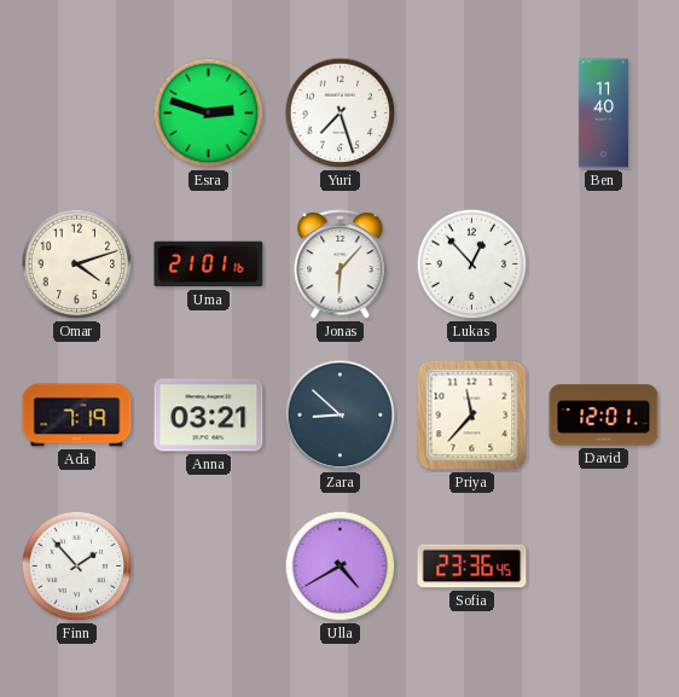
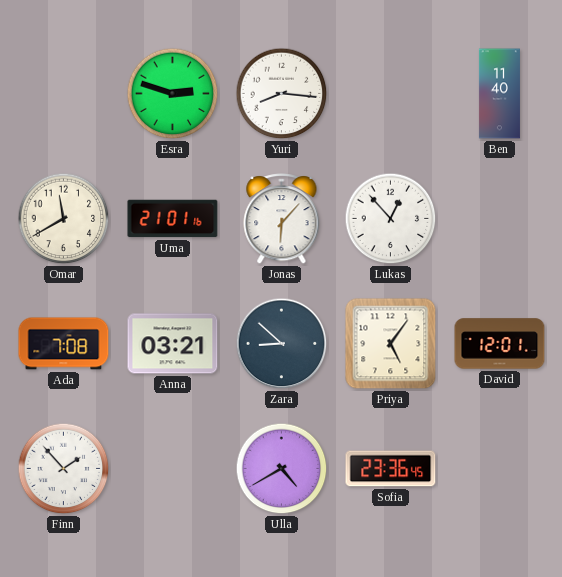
Yuri: 7:27 -> 8:16
Omar: 4:12 -> 11:40
Ada: 7:19 -> 7:08
Priya: 11:37 -> 5:06
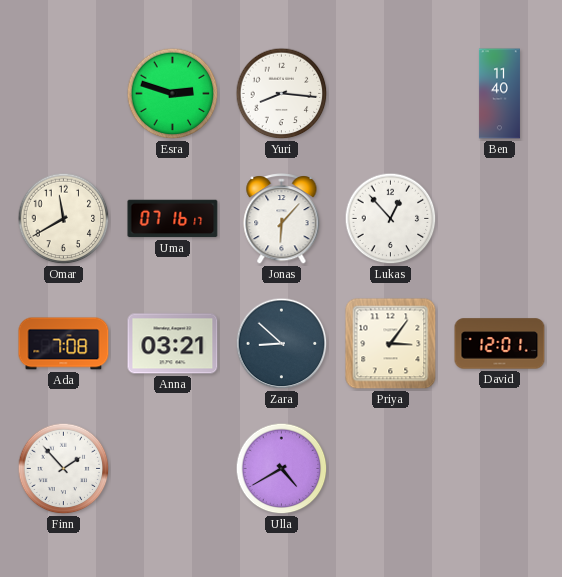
Uma: 21:01 -> 07:16
Priya: 5:06 -> 3:06
Sofia: 23:36 -> none
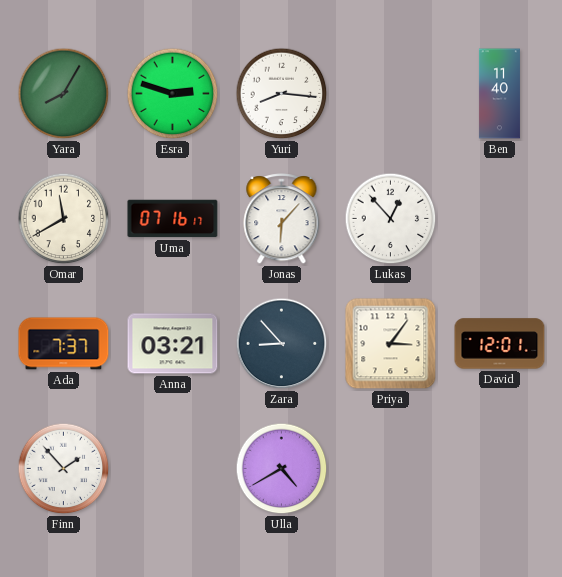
Yara: none -> 8:05
Ada: 7:08 -> 7:37
Zara: 8:52 -> 8:53
